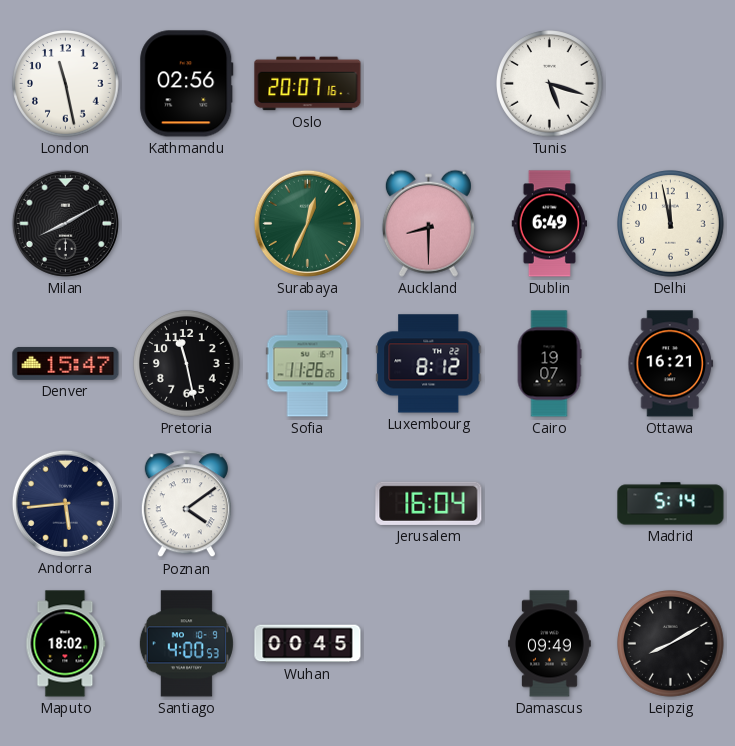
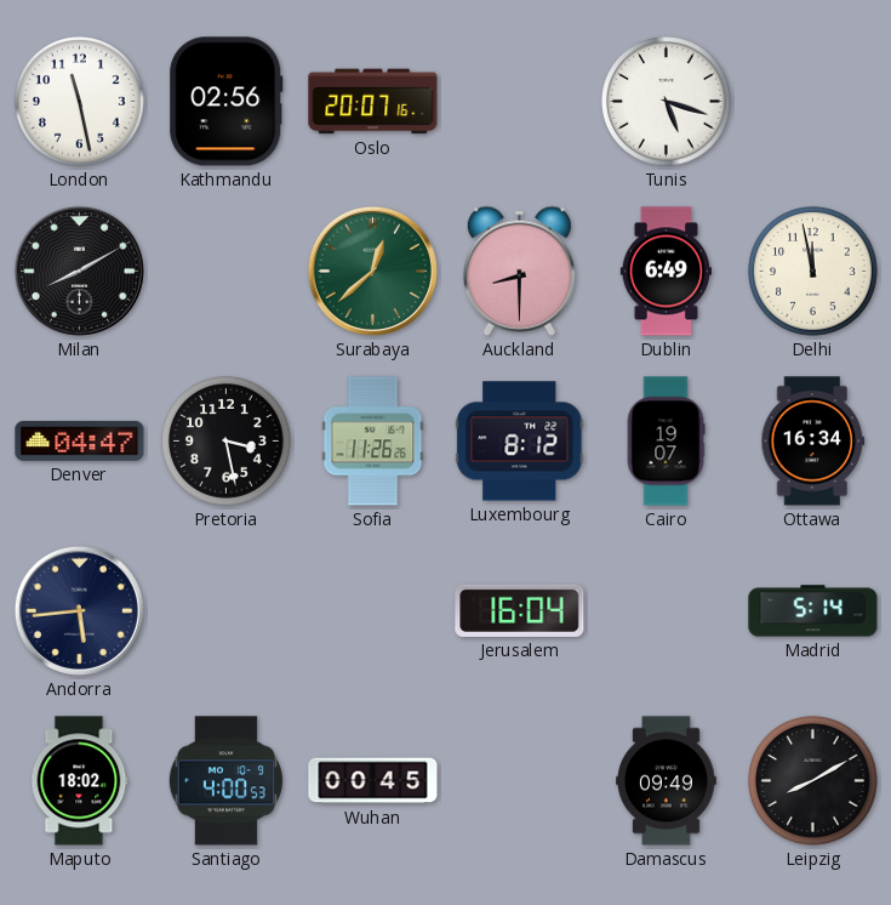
Surabaya: 12:34 -> 12:38
Denver: 15:47 -> 04:47
Pretoria: 11:28 -> 3:28
Ottawa: 16:21 -> 16:34
Poznan: 4:09 -> none
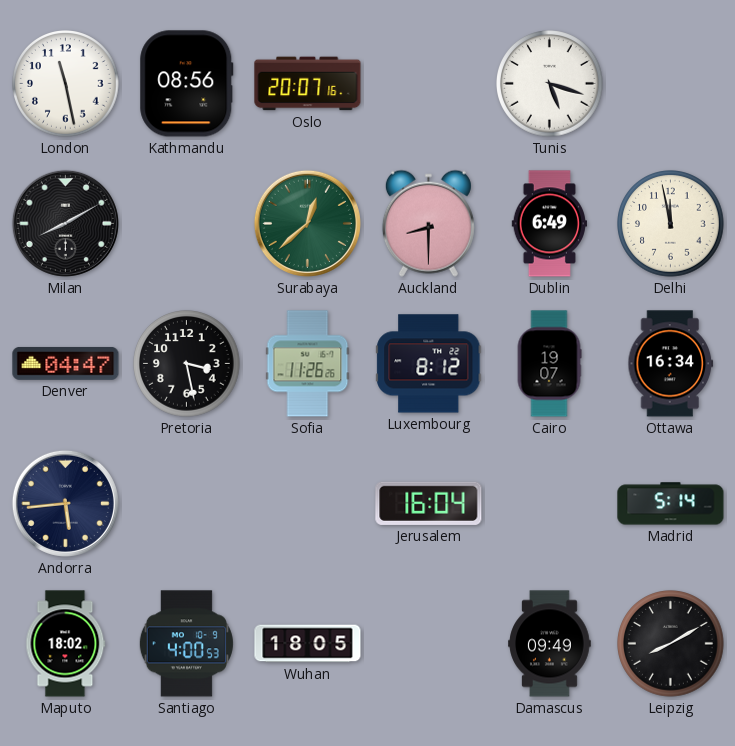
Kathmandu: 02:56 -> 08:56
Wuhan: 00:45 -> 18:05
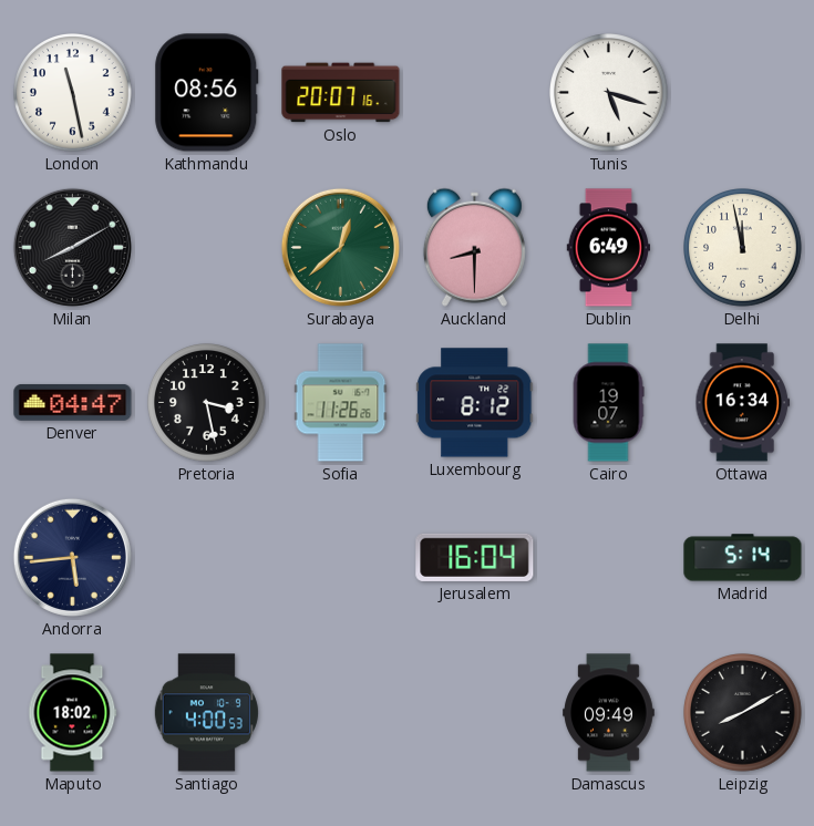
Wuhan: 18:05 -> none
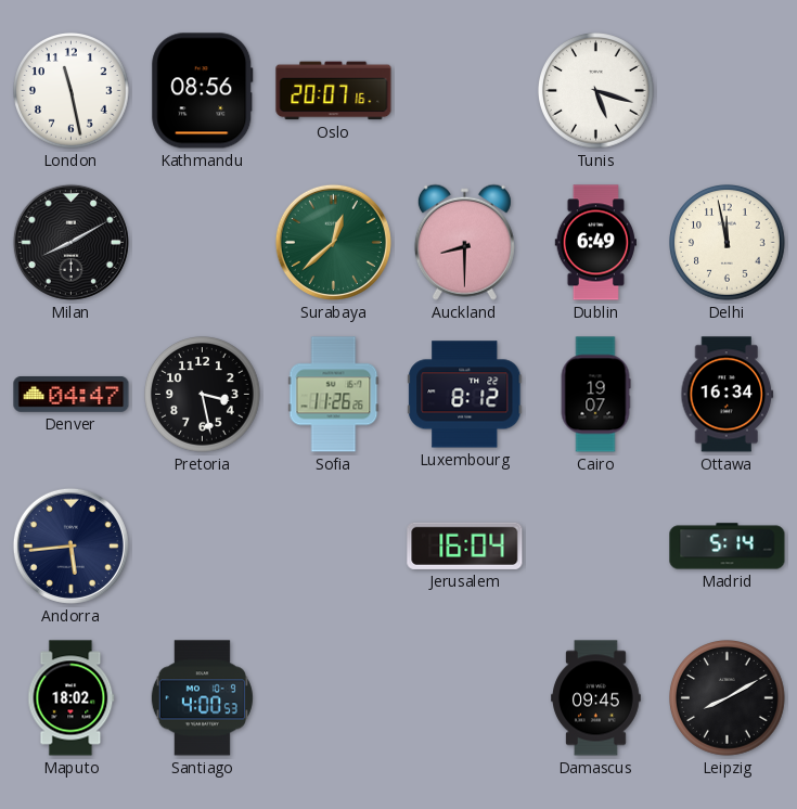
Damascus: 09:49 -> 09:45
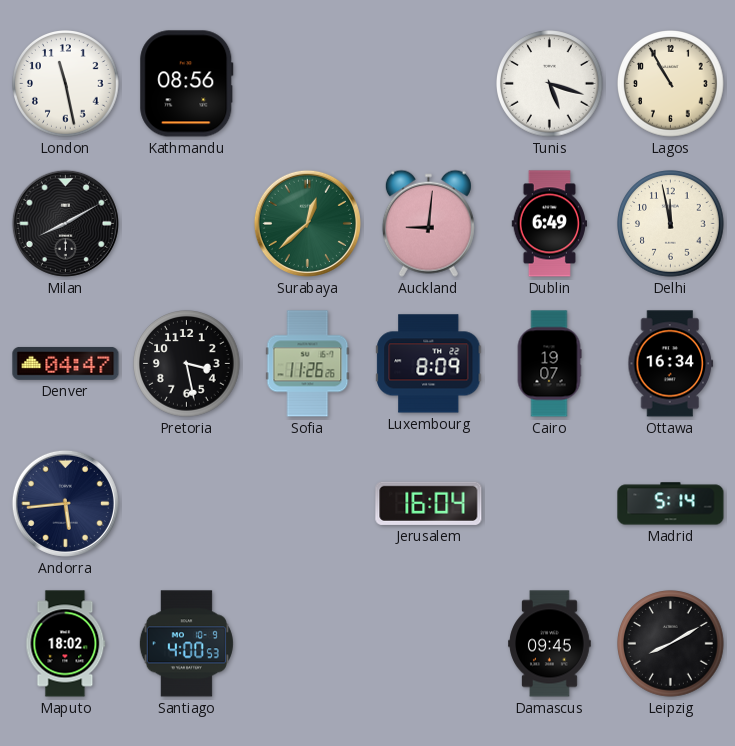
Oslo: 20:07 -> none
Lagos: none -> 10:55
Auckland: 8:30 -> 9:01
Luxembourg: 8:12 -> 8:09
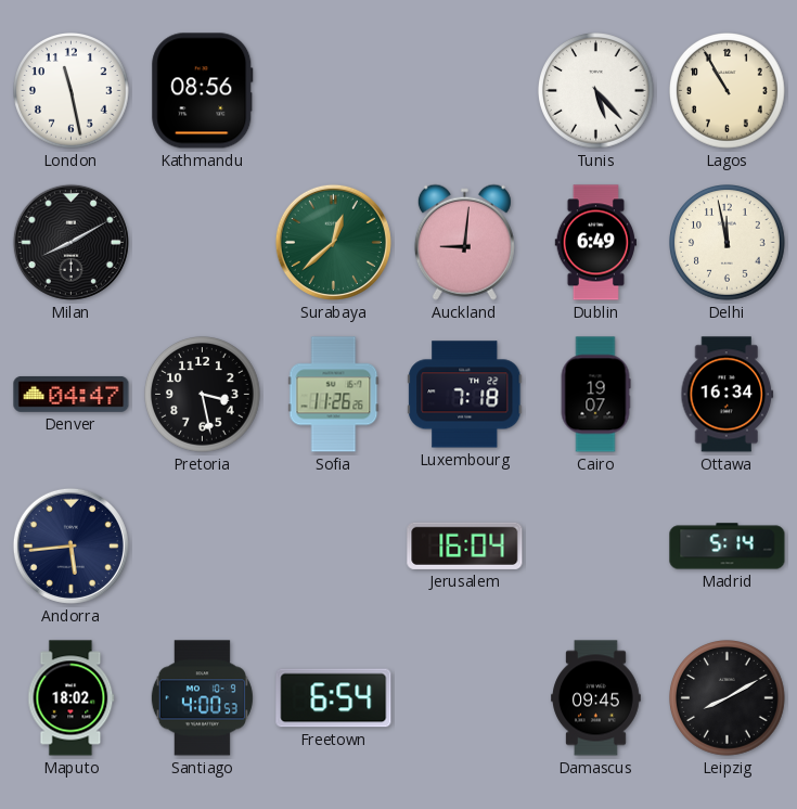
Tunis: 5:18 -> 5:23
Luxembourg: 8:09 -> 7:18
Freetown: none -> 6:54
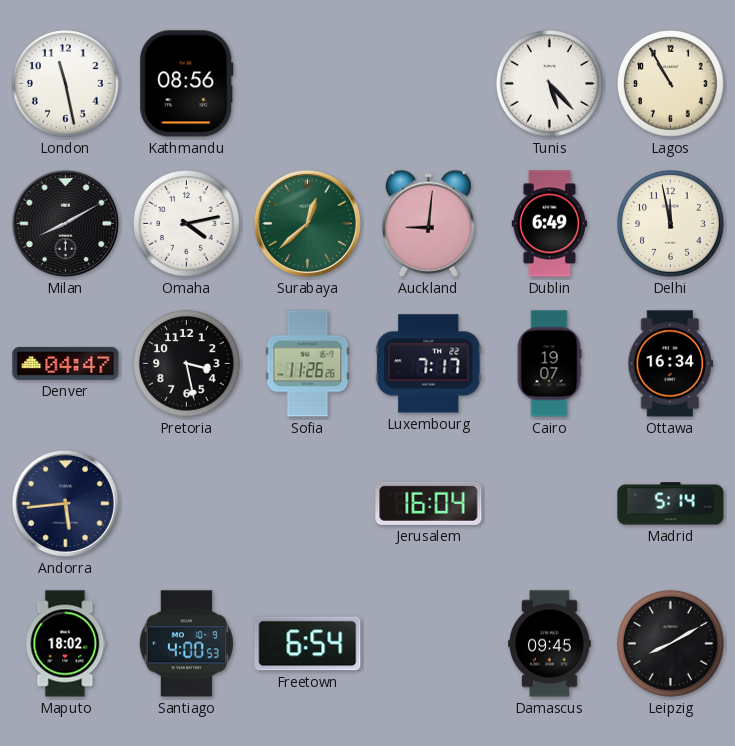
Omaha: none -> 4:13
Luxembourg: 7:18 -> 7:17
